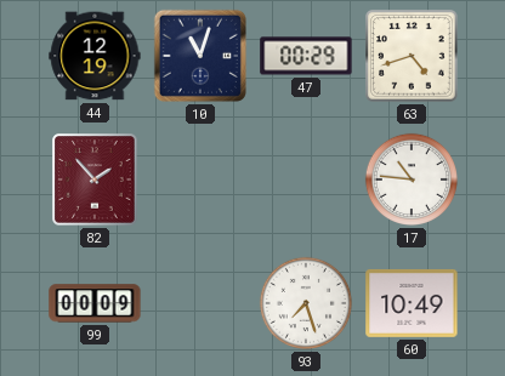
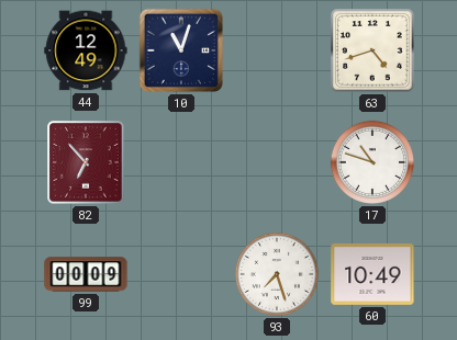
44: 12:19 -> 12:49
47: 00:29 -> none
82: 1:53 -> 6:53
17: 10:46 -> 10:48
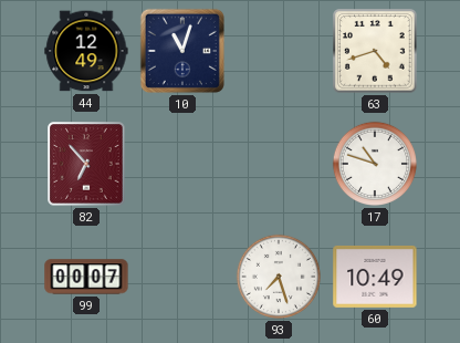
99: 00:09 -> 00:07
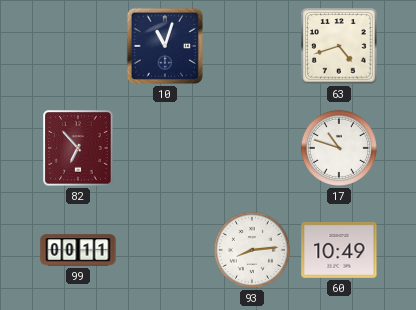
44: 12:49 -> none
99: 00:07 -> 00:11
93: 7:27 -> 8:14
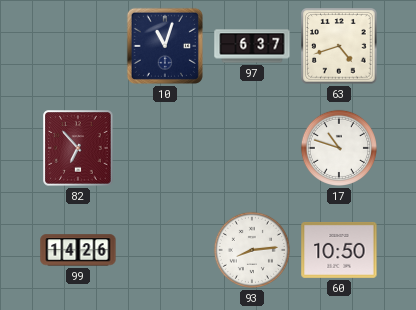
97: none -> 6:37
99: 00:11 -> 14:26
60: 10:49 -> 10:50
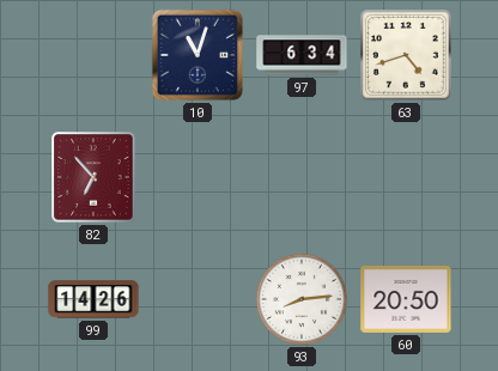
97: 6:37 -> 6:34
17: 10:48 -> none
60: 10:50 -> 20:50
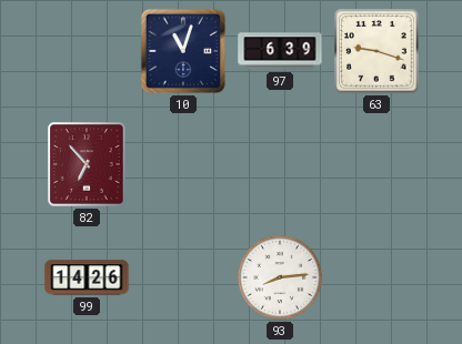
97: 6:34 -> 6:39
63: 4:42 -> 9:18
60: 20:50 -> none
